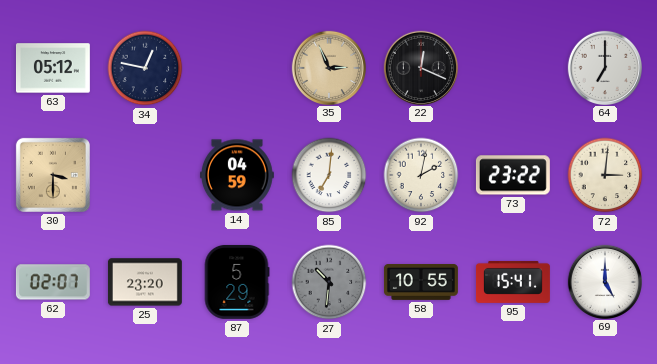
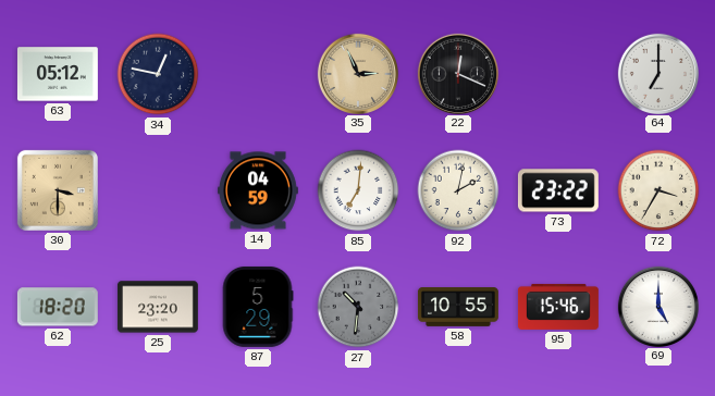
72: 3:01 -> 3:35
62: 02:07 -> 18:20
95: 15:41 -> 15:46
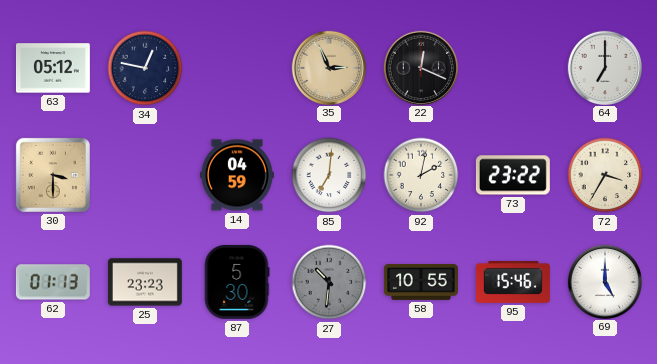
62: 18:20 -> 01:13
25: 23:20 -> 23:23
87: 5:29 -> 5:30
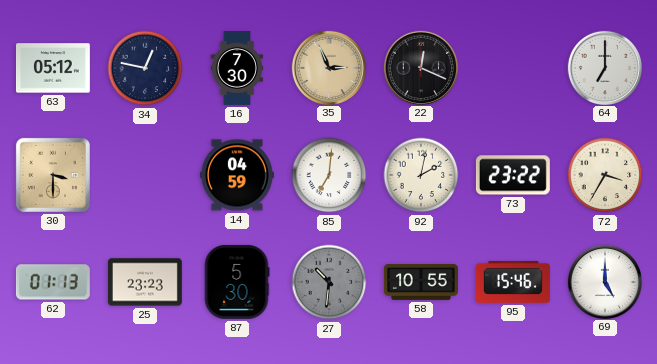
16: none -> 7:30
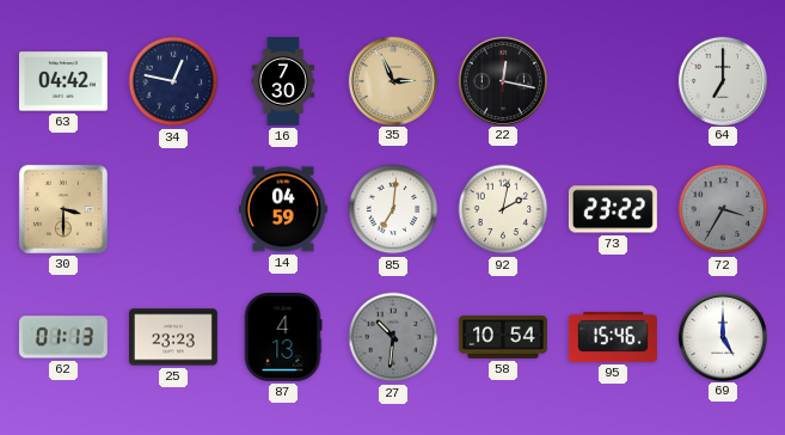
63: 05:12 -> 04:42
22: 12:19 -> 12:17
72 dial: cream -> grey
87: 5:30 -> 4:13
58: 10:55 -> 10:54
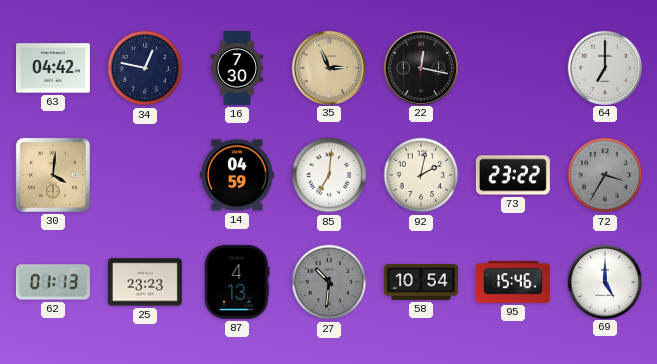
30: 3:30 -> 4:01
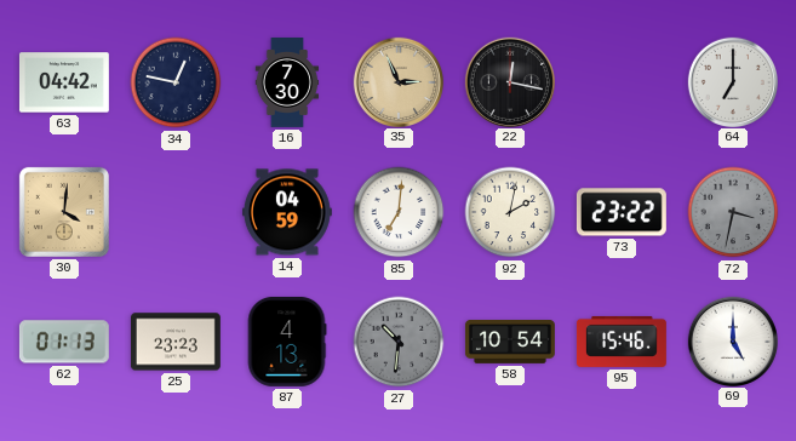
72: 3:35 -> 3:32
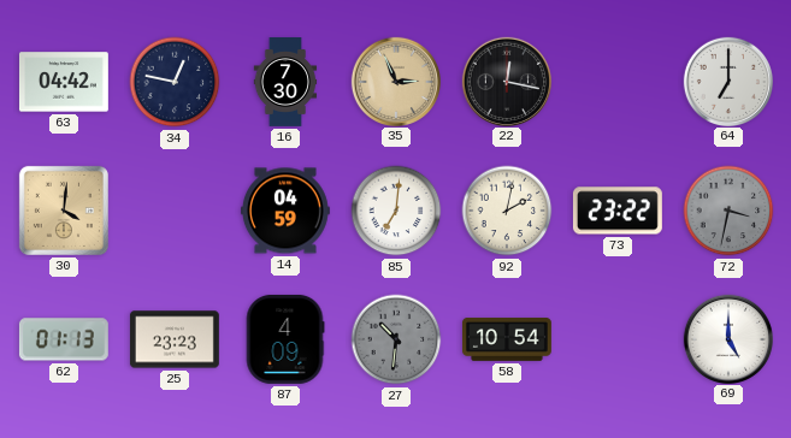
87: 4:13 -> 4:09
95: 15:46 -> none
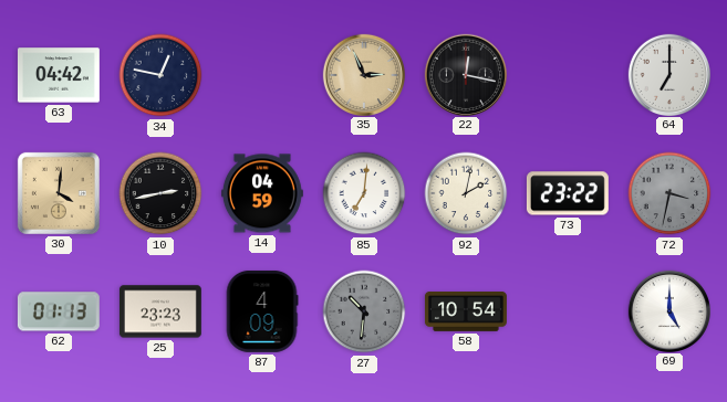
16: 7:30 -> none
10: none -> 2:43
